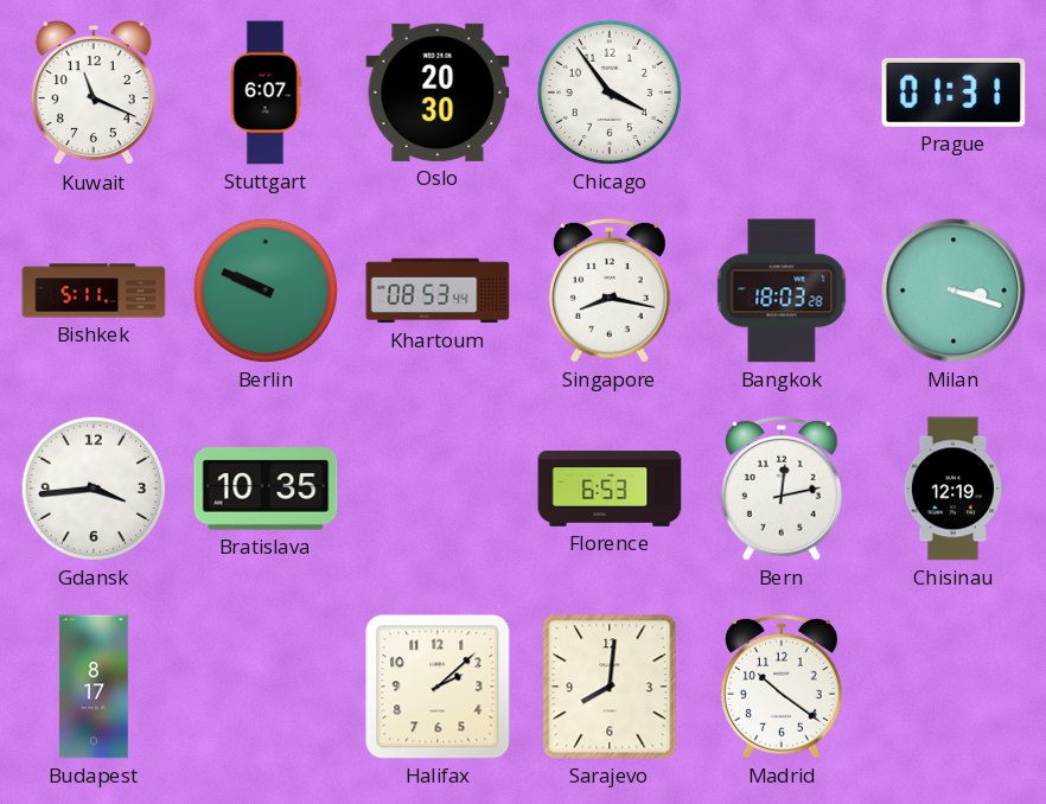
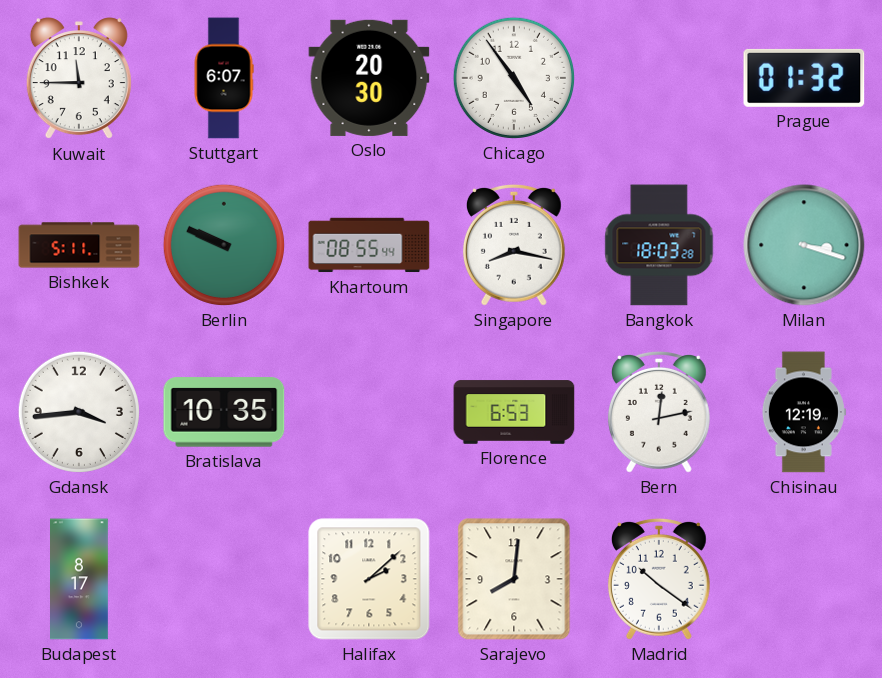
Kuwait: 11:19 -> 11:45
Chicago: 3:54 -> 4:54
Prague: 01:31 -> 01:32
Khartoum: 08:53 -> 08:55
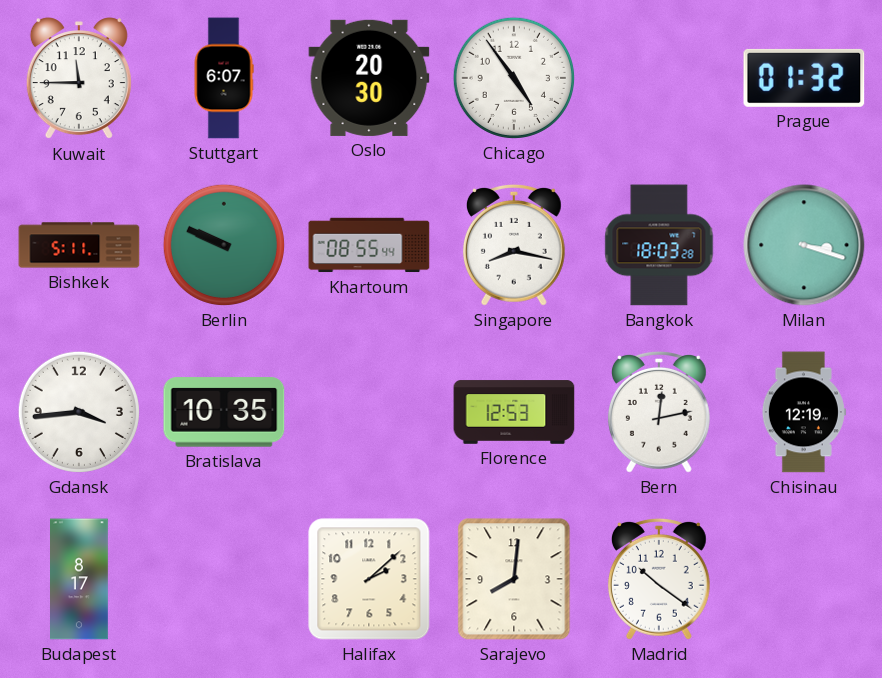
Florence: 6:53 -> 12:53
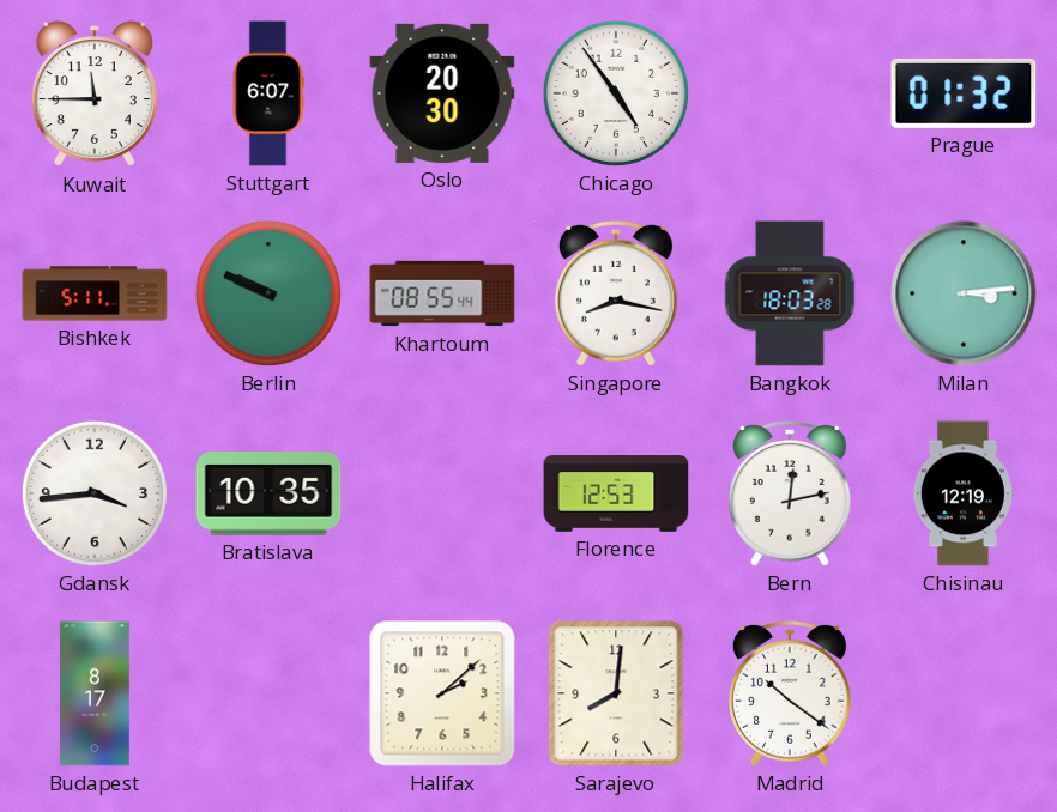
Milan: 3:18 -> 3:14
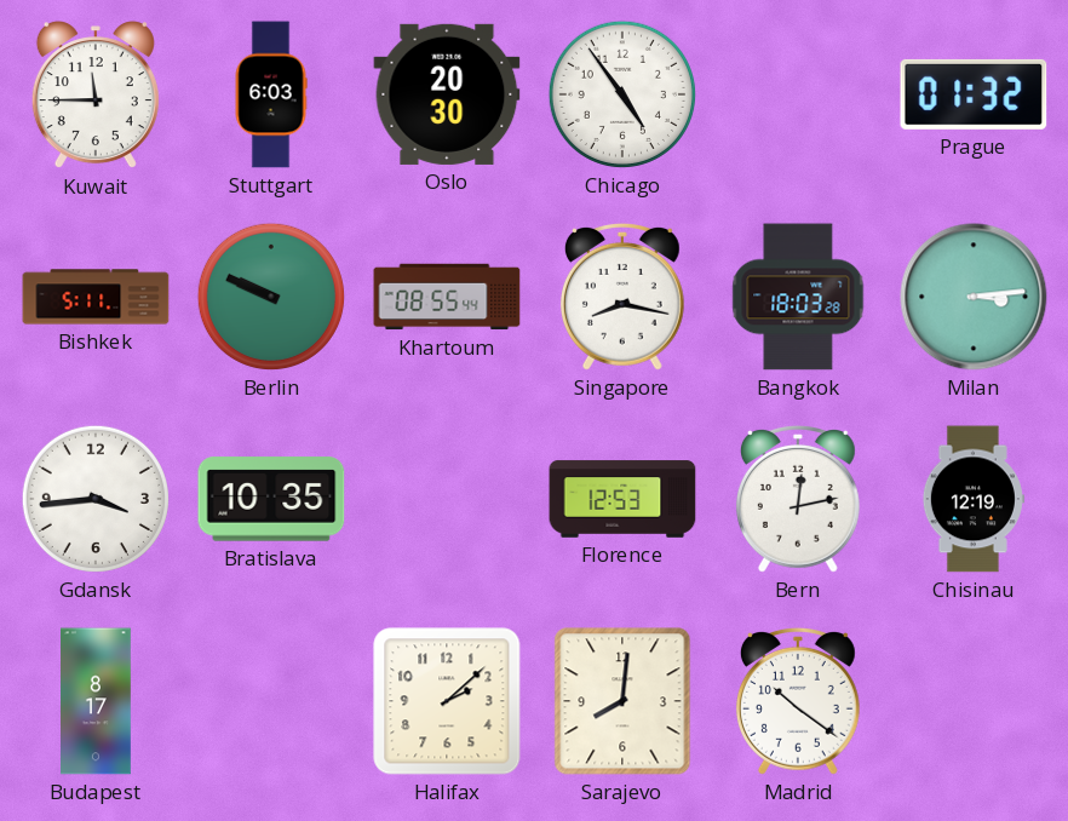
Stuttgart: 6:07 -> 6:03
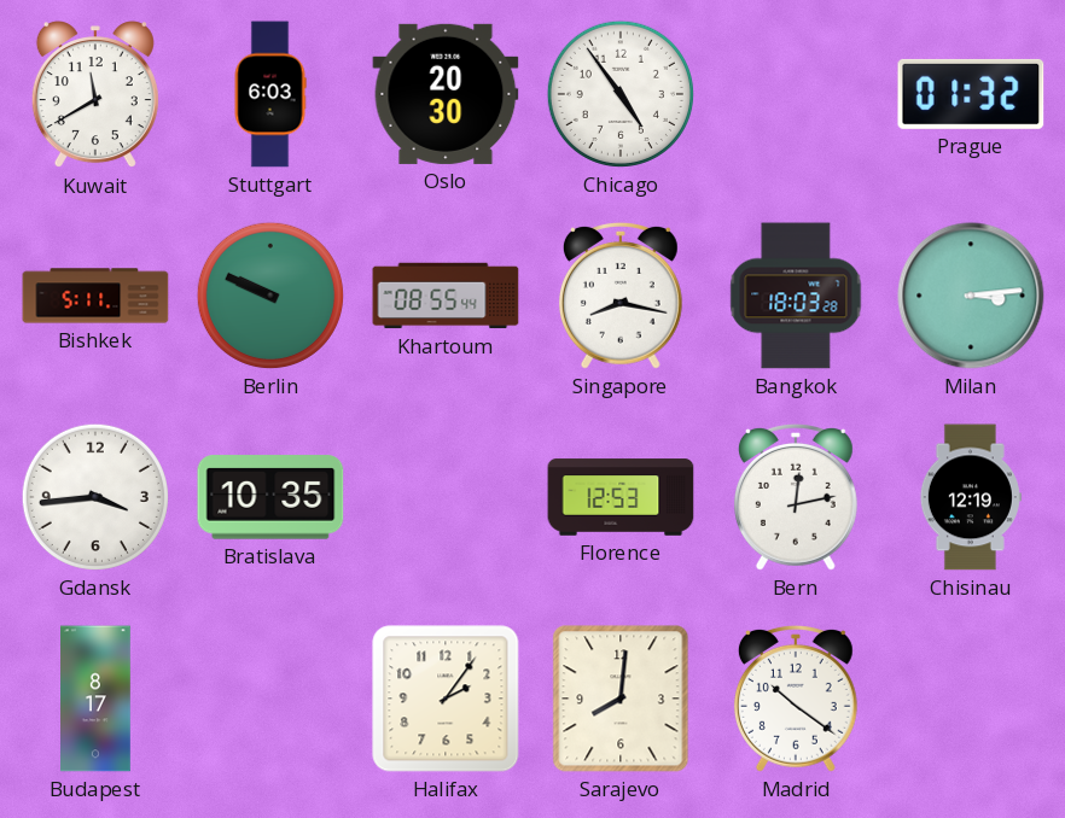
Kuwait: 11:45 -> 11:40
Halifax: 2:08 -> 2:06
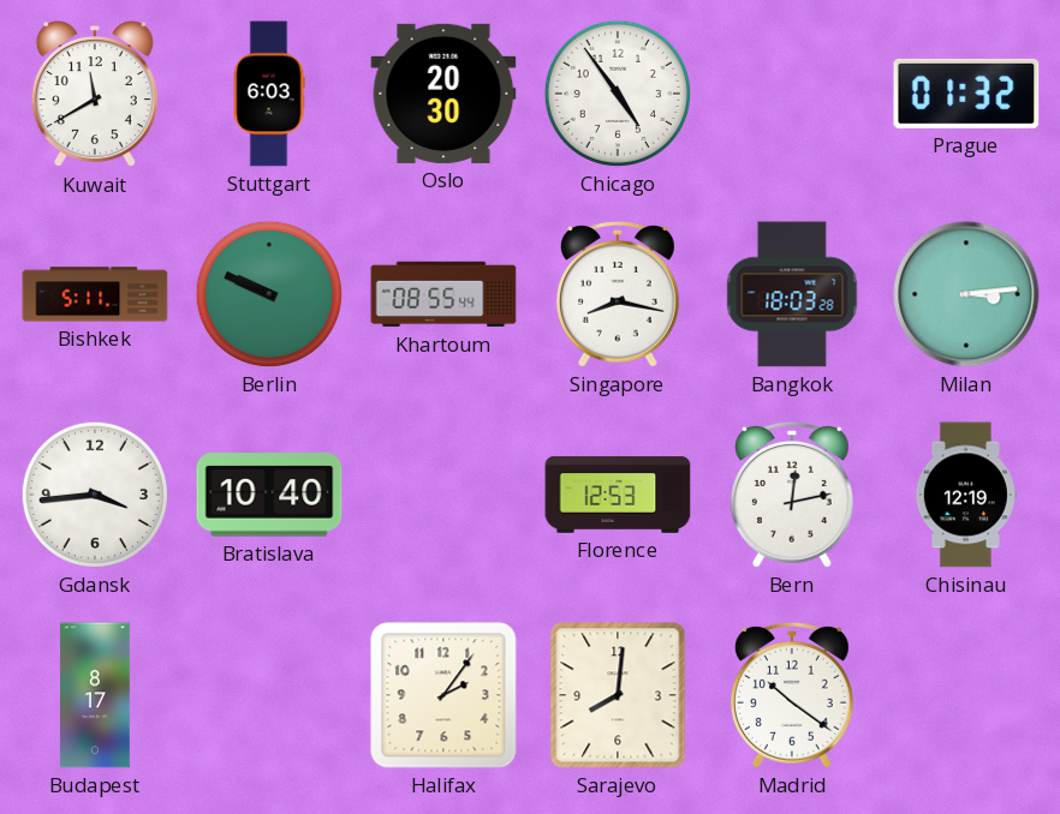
Bratislava: 10:35 -> 10:40
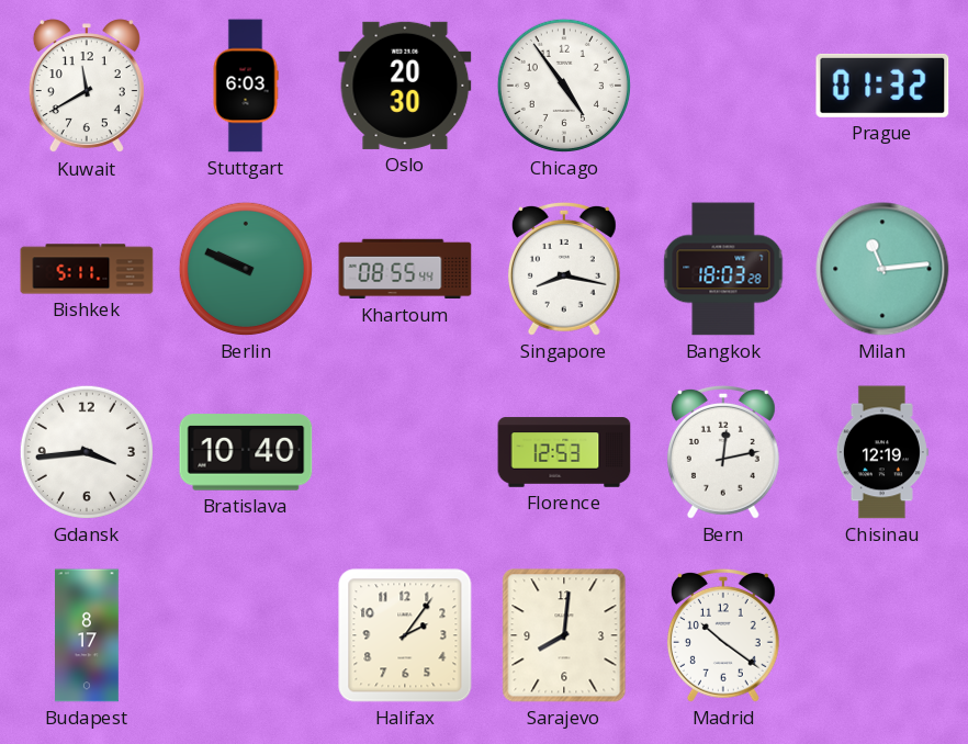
Milan: 3:14 -> 11:14
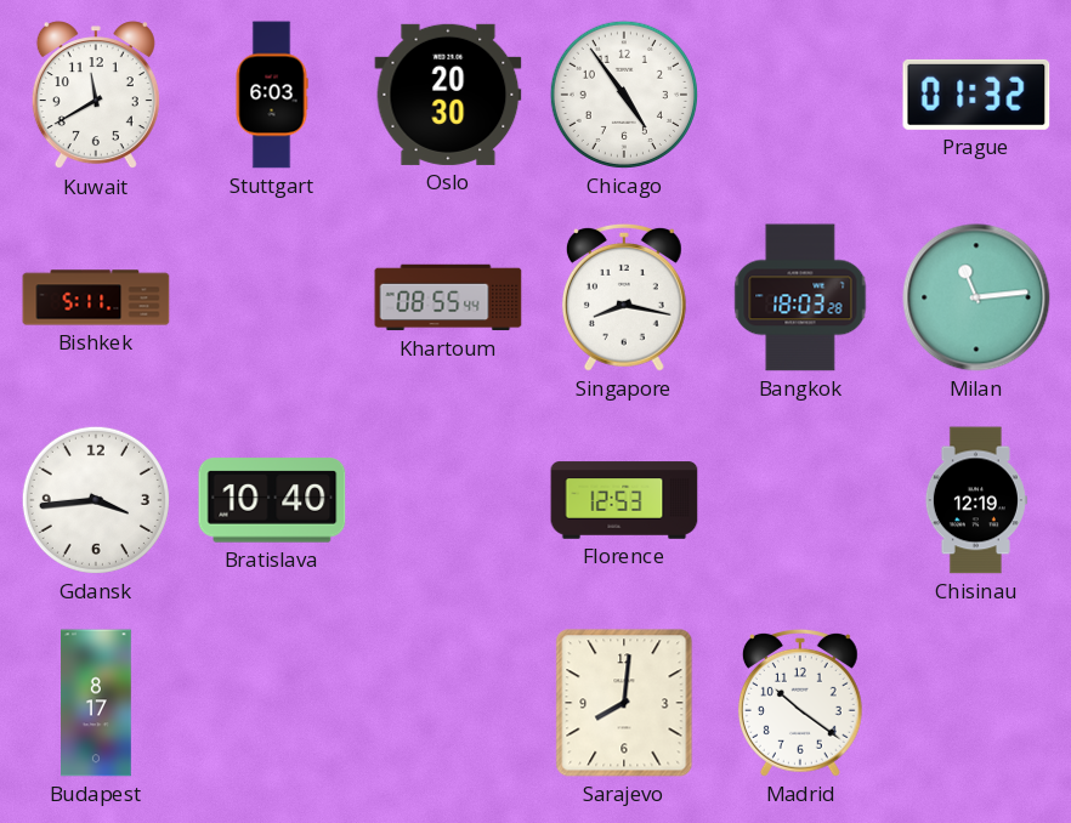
Berlin: 9:49 -> none
Bern: 12:13 -> none
Halifax: 2:06 -> none
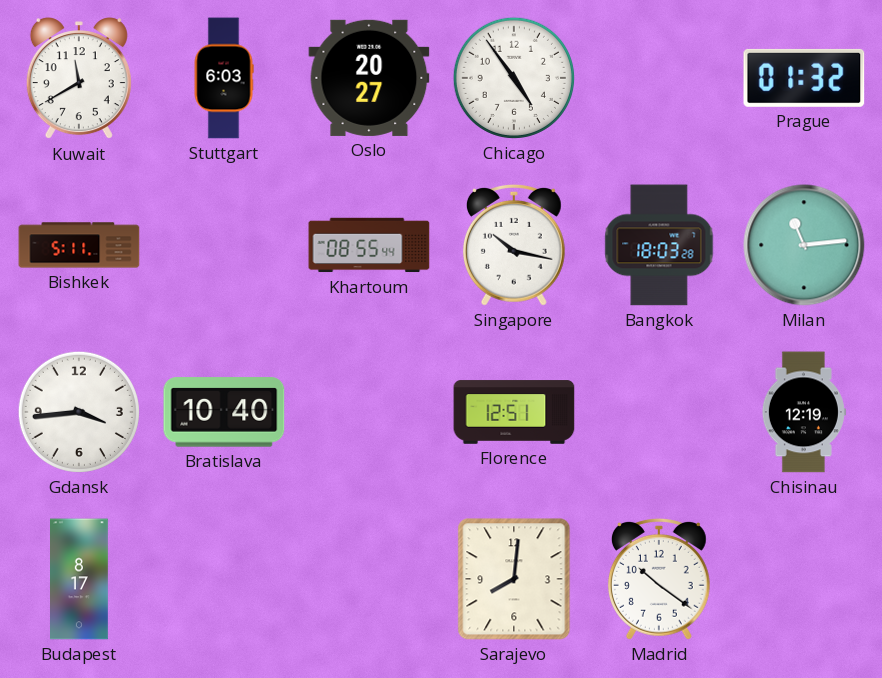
Oslo: 20:30 -> 20:27
Singapore: 8:17 -> 10:17
Florence: 12:53 -> 12:51
